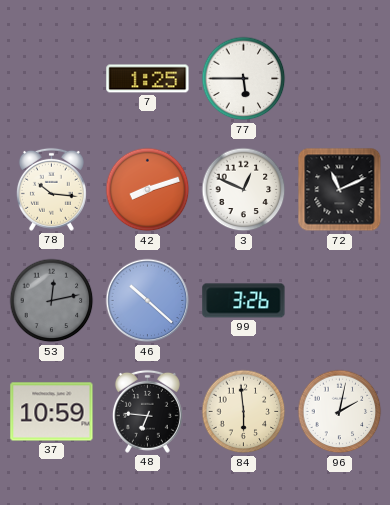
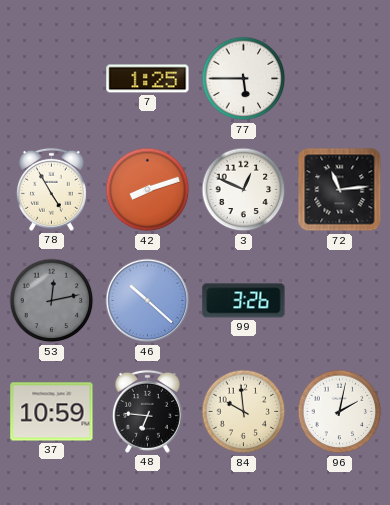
78: 10:16 -> 4:55
72: 11:11 -> 11:14
84: 5:59 -> 9:59
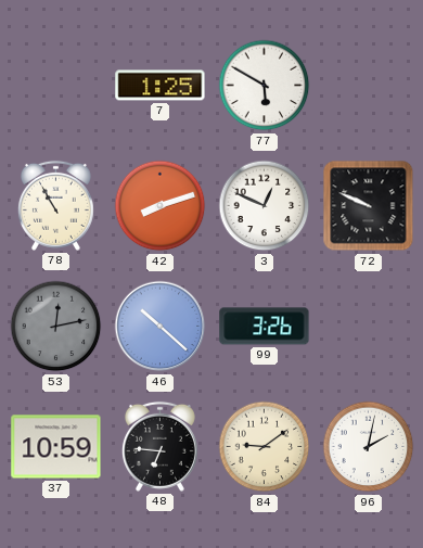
77: 5:45 -> 5:50
78: 4:55 -> 10:55
72: 11:14 -> 9:49
84: 9:59 -> 9:09
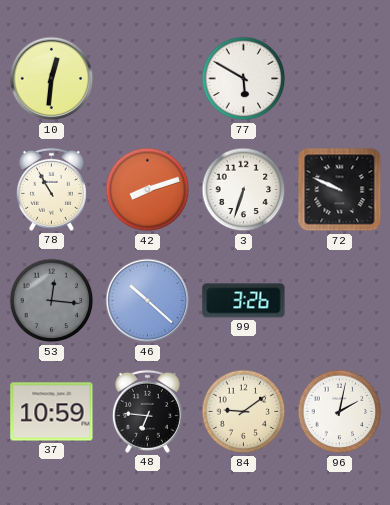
10: none -> 12:31
7: 1:25 -> none
3: 12:49 -> 6:33
53: 12:13 -> 12:16
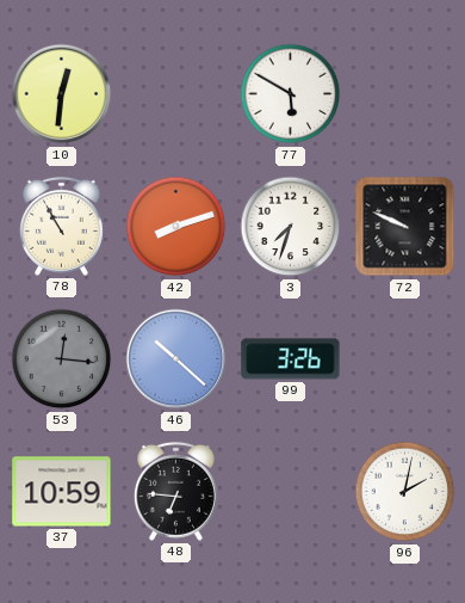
3: 6:33 -> 7:33
84: 9:09 -> none
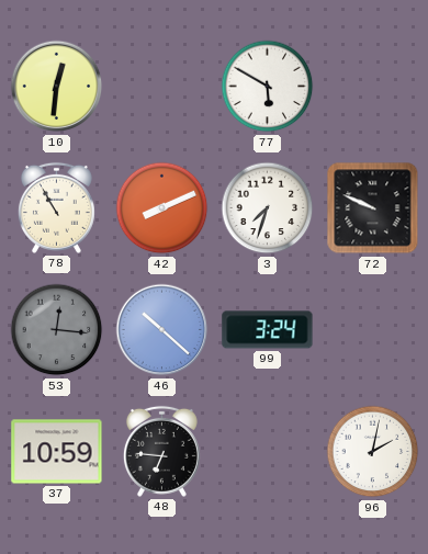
42: 8:12 -> 8:11
99: 3:26 -> 3:24
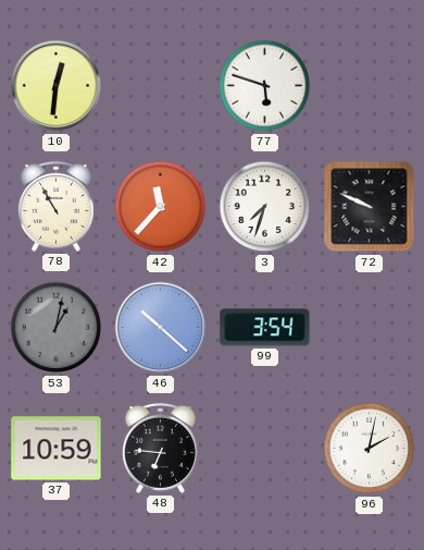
77: 5:50 -> 5:48
42: 8:11 -> 11:37
53: 12:16 -> 1:02
99: 3:24 -> 3:54
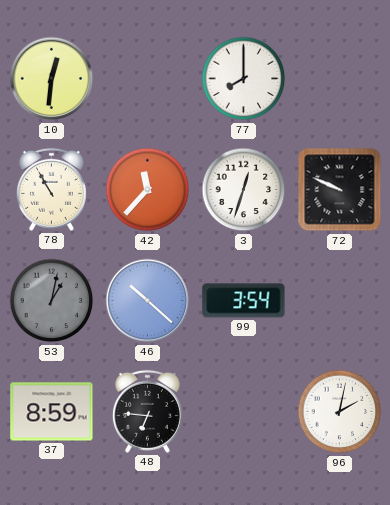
77: 5:48 -> 8:00
3: 7:33 -> 12:33
37: 10:59 -> 8:59
